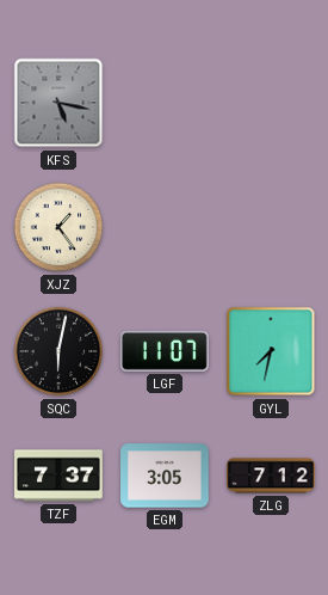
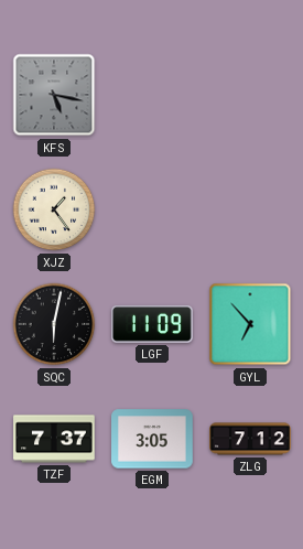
LGF: 11:07 -> 11:09
GYL: 7:32 -> 6:53
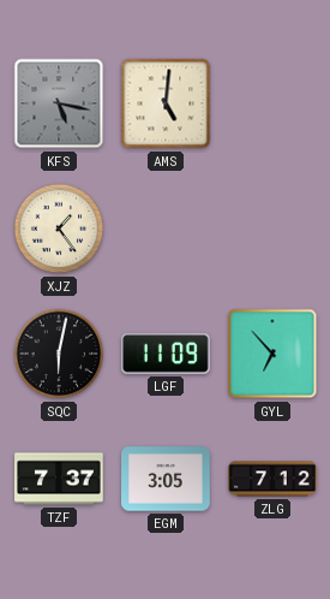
AMS: none -> 5:01
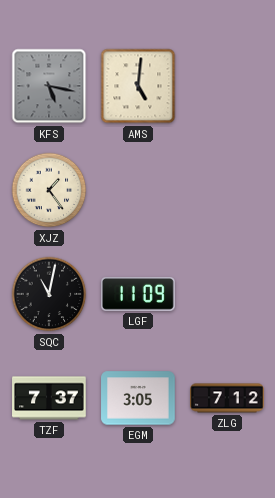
SQC: 6:02 -> 11:02
GYL: 6:53 -> none
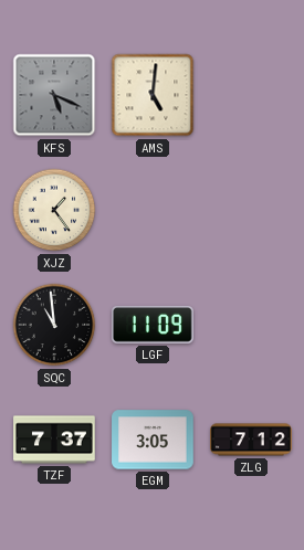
KFS: 5:17 -> 5:19
SQC: 11:02 -> 10:59
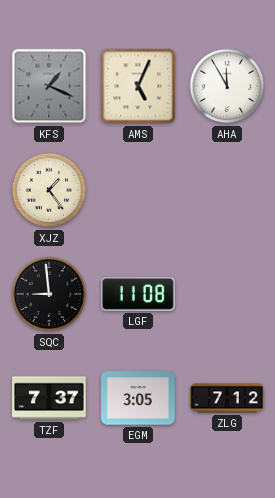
KFS: 5:19 -> 1:19
AMS: 5:01 -> 5:04
AHA: none -> 11:55
SQC: 10:59 -> 8:59
LGF: 11:09 -> 11:08
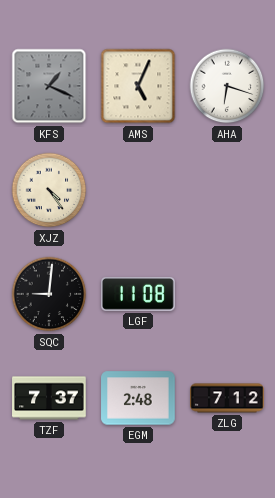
AHA: 11:55 -> 6:18
XJZ: 1:24 -> 4:24
SQC: 8:59 -> 9:01
EGM: 3:05 -> 2:48
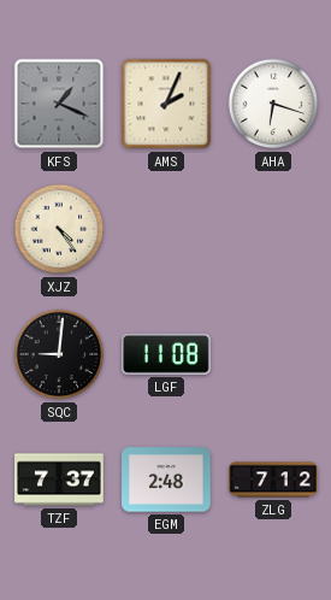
AMS: 5:04 -> 2:04
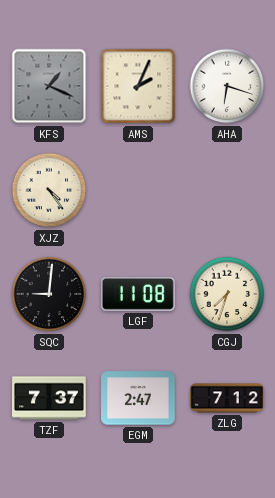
CGJ: none -> 7:33
EGM: 2:48 -> 2:47
